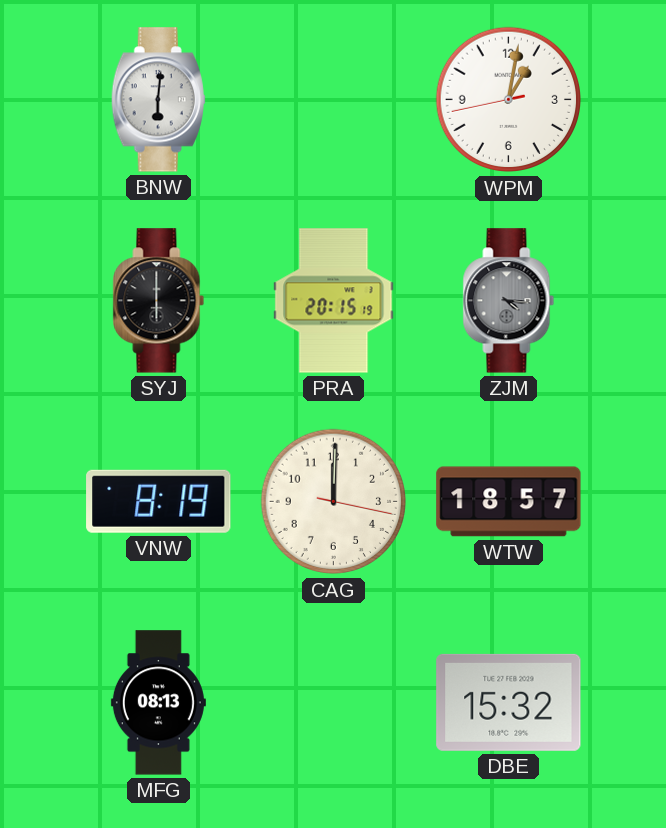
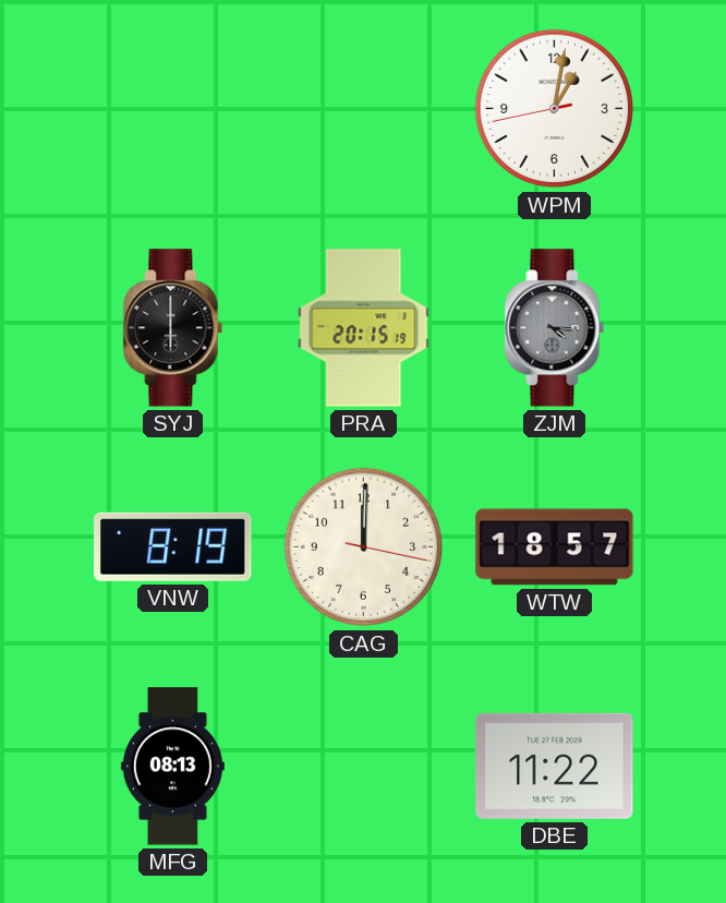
BNW: 6:01 -> none
DBE: 15:32 -> 11:22
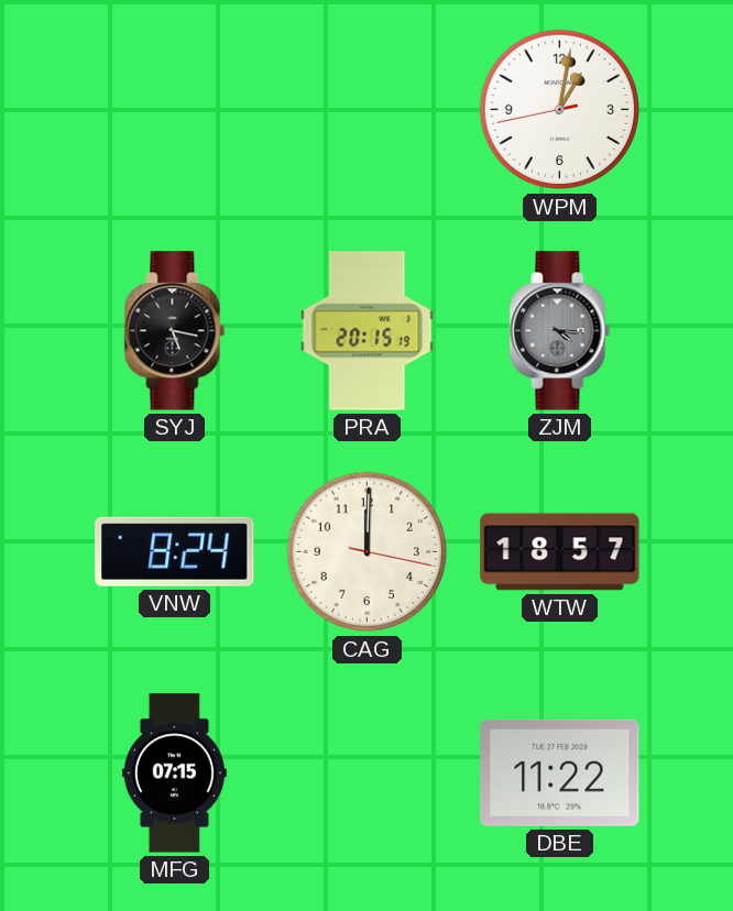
SYJ: 6:00 -> 5:17
VNW: 8:19 -> 8:24
MFG: 08:13 -> 07:15
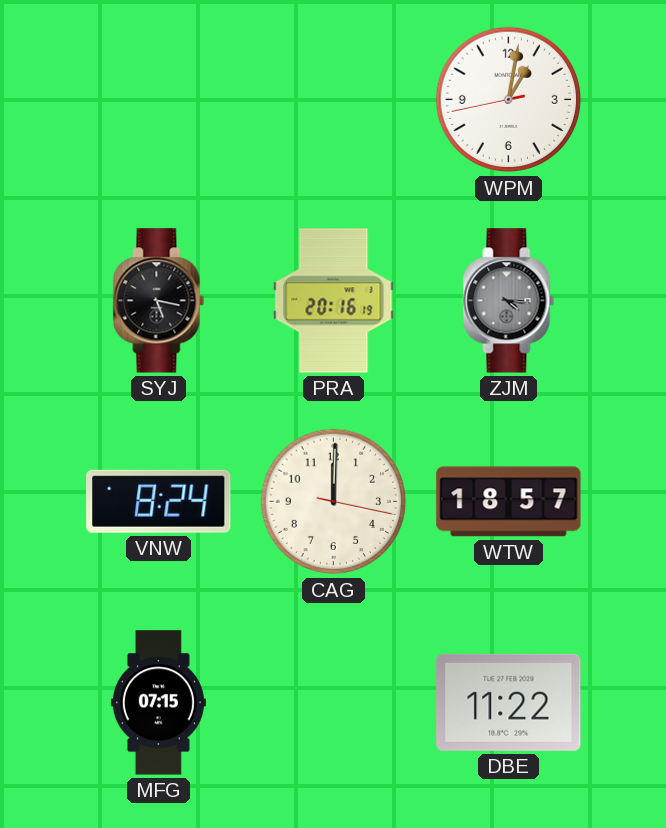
PRA: 20:15 -> 20:16
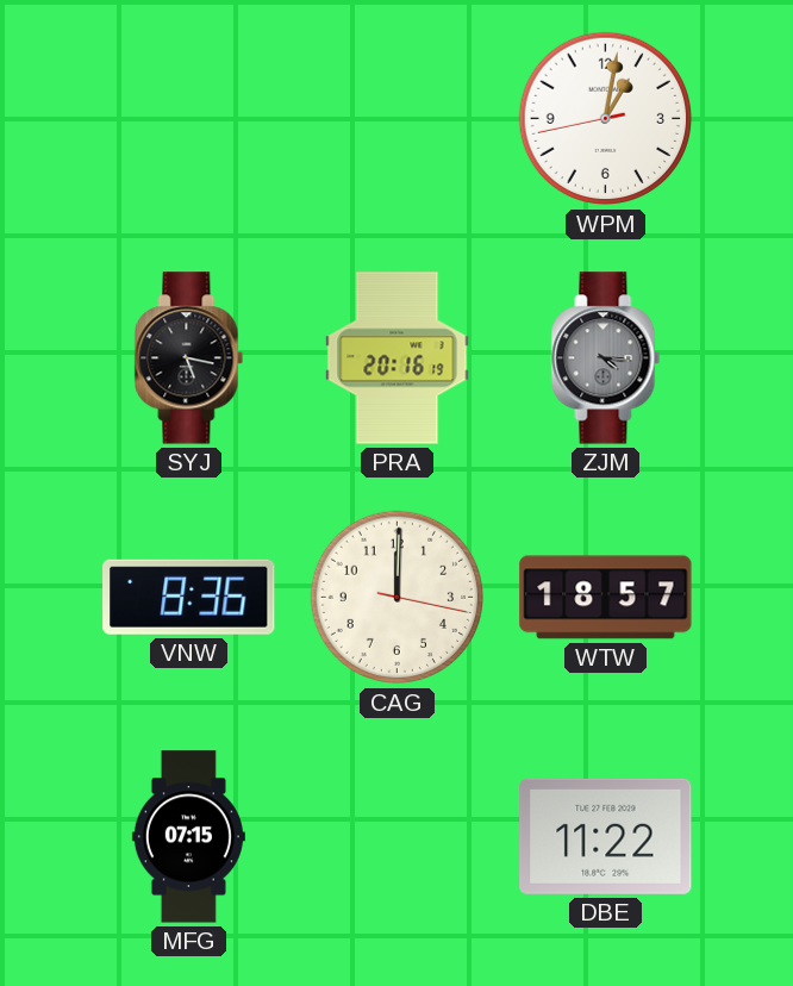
VNW: 8:24 -> 8:36
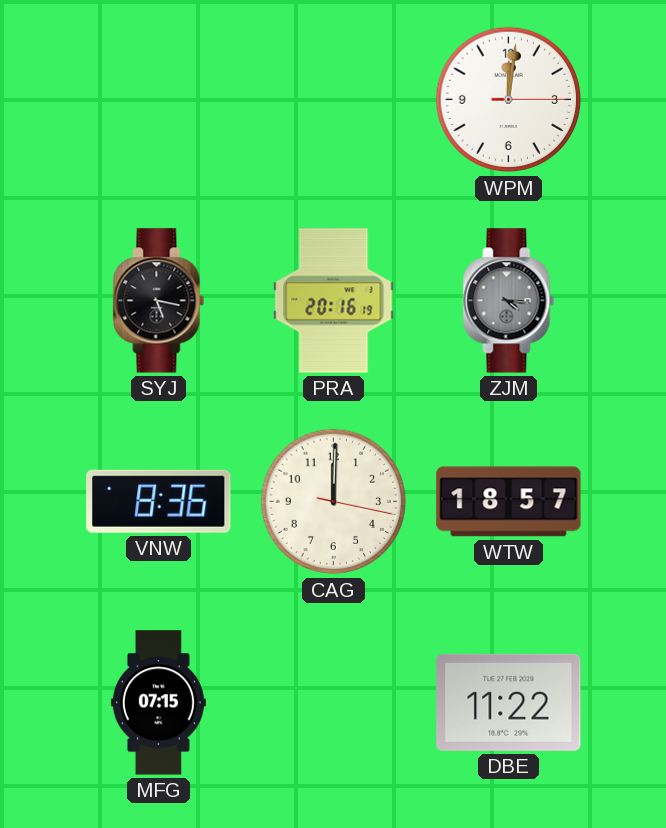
WPM: 1:01 -> 12:01
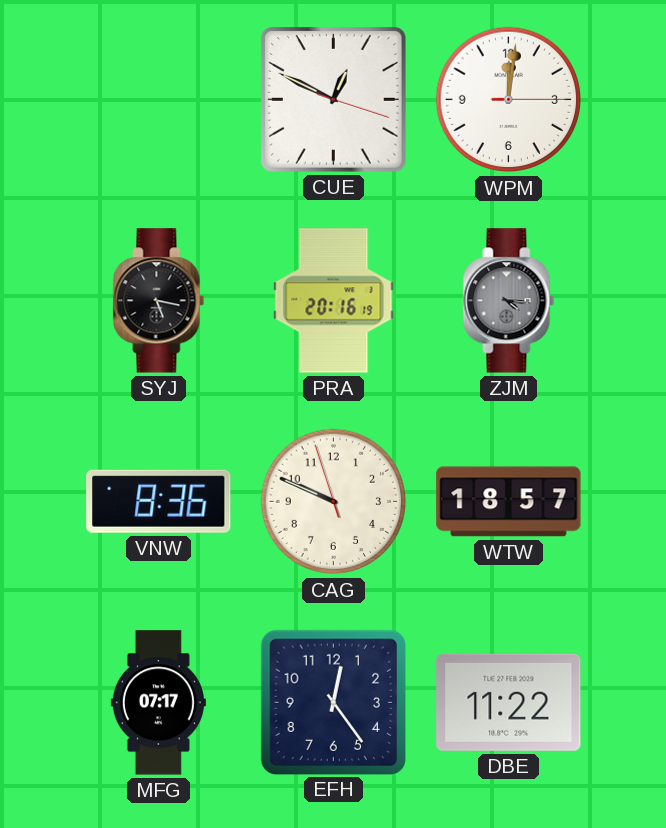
CUE: none -> 12:49
CAG: 12:00 -> 9:48
MFG: 07:15 -> 07:17
EFH: none -> 12:24
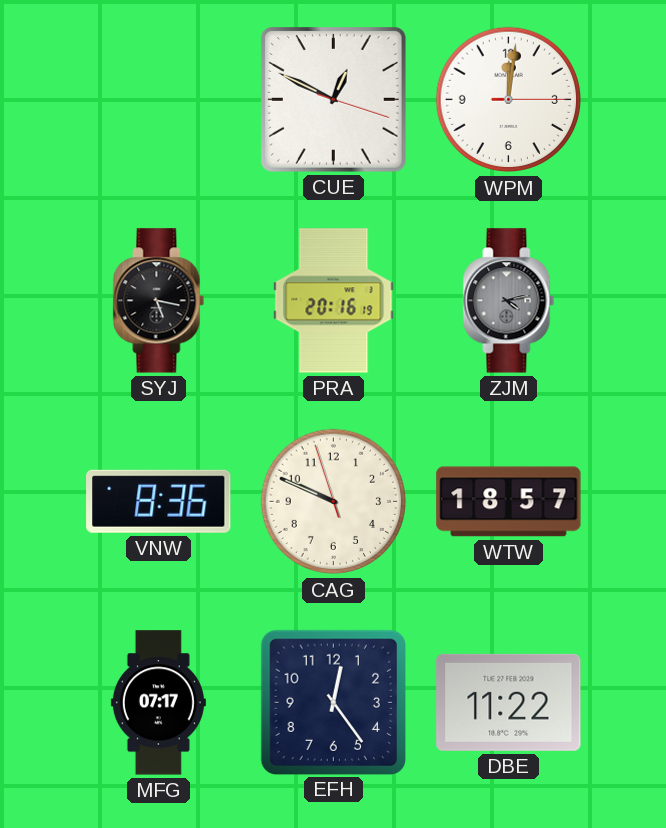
ZJM: 4:16 -> 4:13
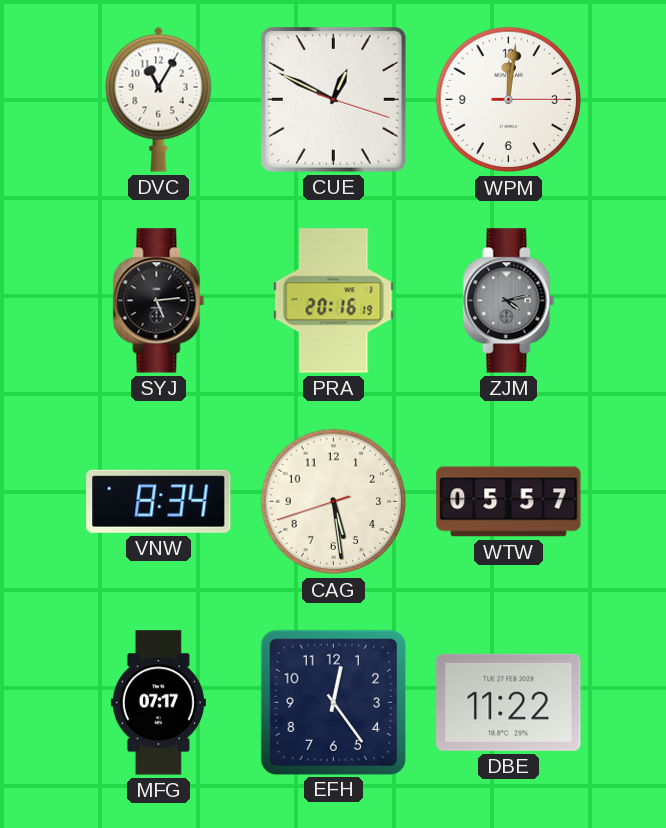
DVC: none -> 11:05
SYJ: 5:17 -> 5:14
VNW: 8:36 -> 8:34
CAG: 9:48 -> 5:28
WTW: 18:57 -> 05:57
